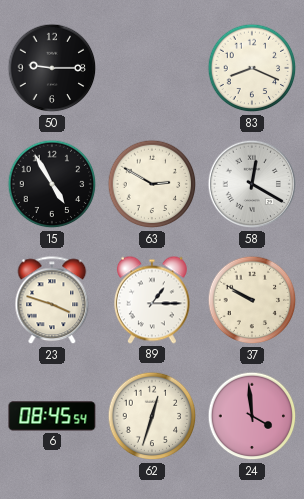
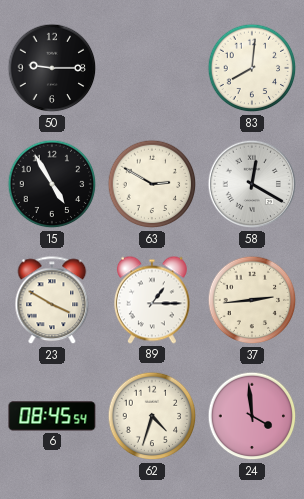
83: 8:19 -> 8:01
23: 3:48 -> 3:50
37: 9:50 -> 2:44
62: 12:33 -> 4:33
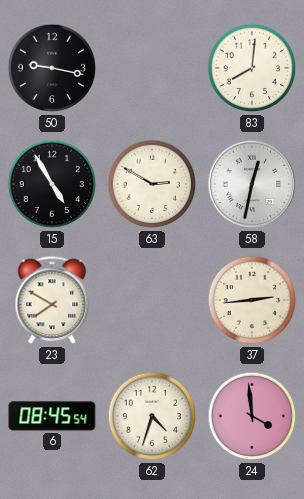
50: 9:15 -> 9:17
58: 12:20 -> 12:32
23: 3:50 -> 7:50
89: 1:15 -> none
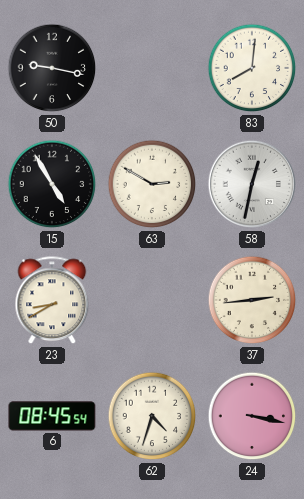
23: 7:50 -> 8:40
24: 3:59 -> 3:17
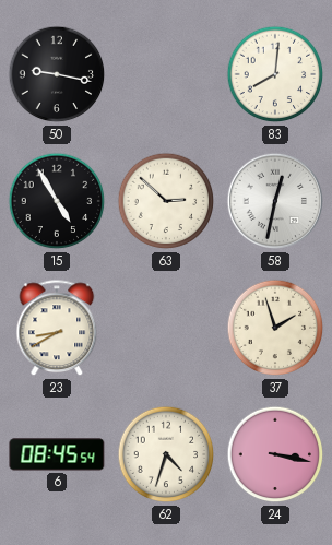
63: 2:50 -> 2:52
37: 2:44 -> 1:57
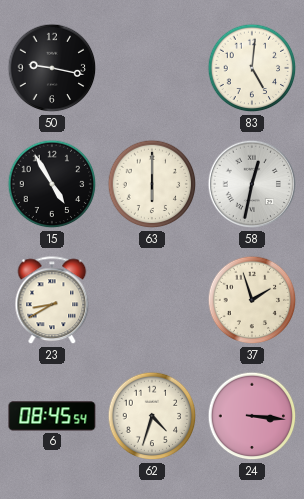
83: 8:01 -> 5:01
63: 2:52 -> 6:00
24: 3:17 -> 3:16
